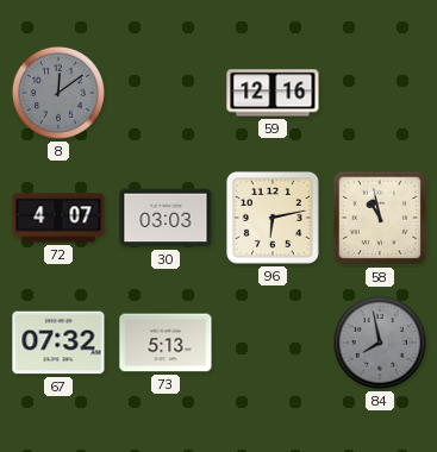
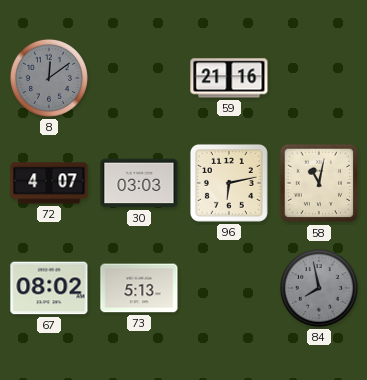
59: 12:16 -> 21:16
58: 10:58 -> 11:02
67: 07:32 -> 08:02
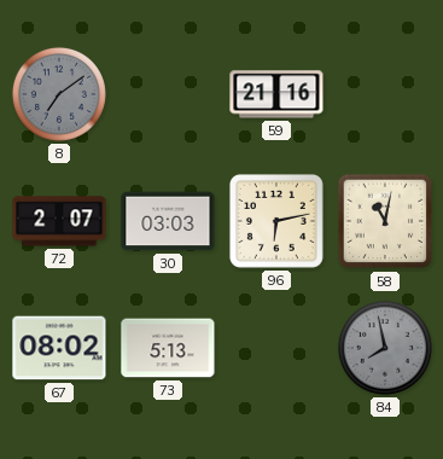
8: 12:09 -> 7:09
72: 4:07 -> 2:07
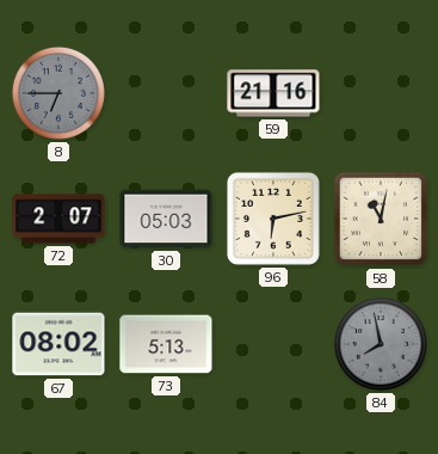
8: 7:09 -> 6:45
30: 03:03 -> 05:03
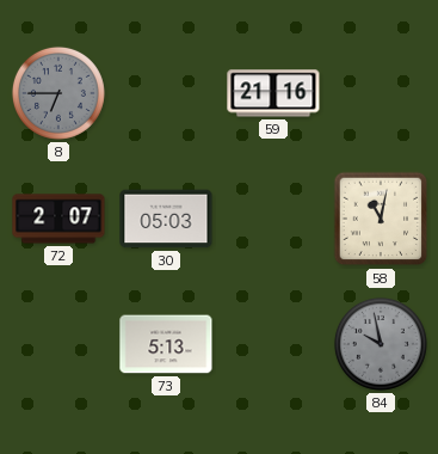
96: 6:13 -> none
67: 08:02 -> none
84: 7:58 -> 9:58
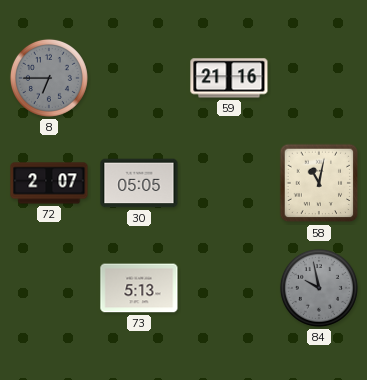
30: 05:03 -> 05:05
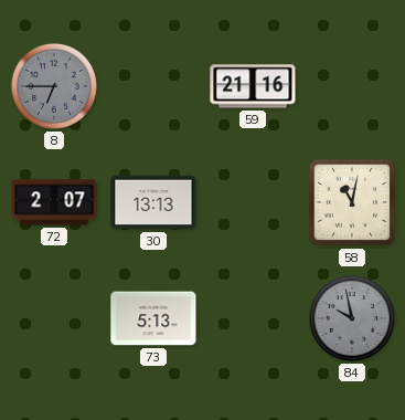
30: 05:05 -> 13:13
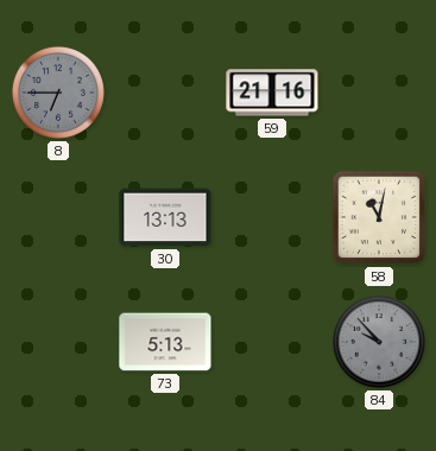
72: 2:07 -> none
84: 9:58 -> 9:53
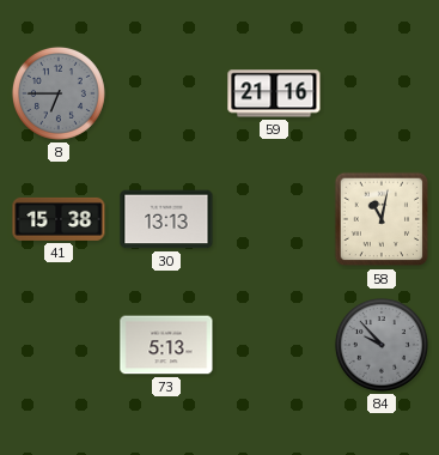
41: none -> 15:38
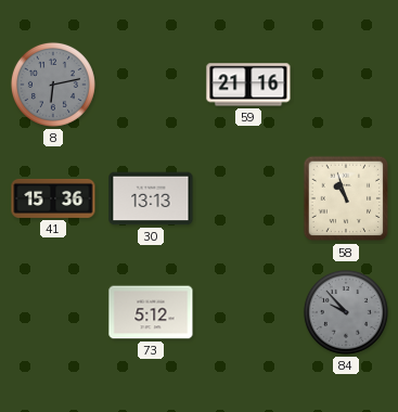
8: 6:45 -> 6:13
41: 15:38 -> 15:36
58: 11:02 -> 10:57
73: 5:13 -> 5:12
